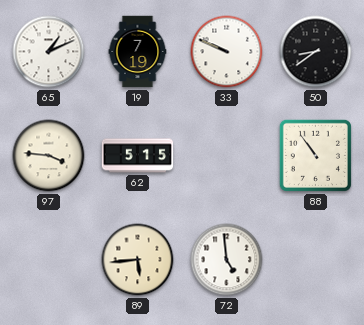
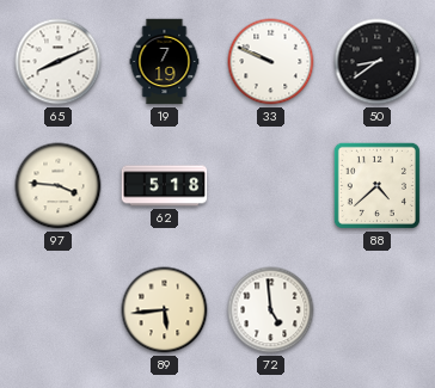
65: 1:11 -> 8:11
62: 5:15 -> 5:18
88: 10:54 -> 4:38
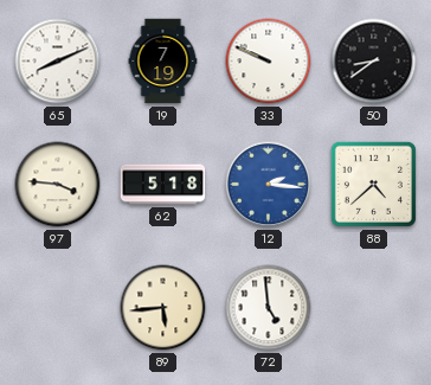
12: none -> 2:16
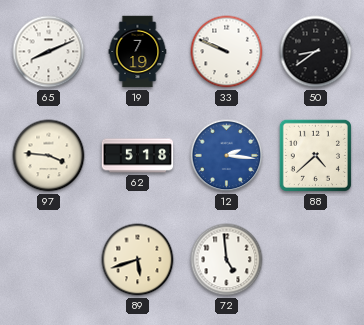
89: 5:44 -> 5:42
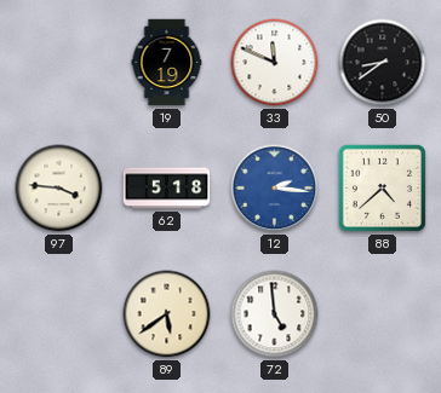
65: 8:11 -> none
33: 9:49 -> 11:49
89: 5:42 -> 5:39
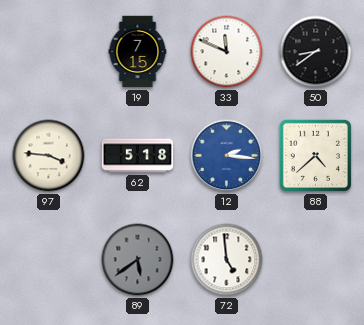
19: 7:19 -> 7:15
89 dial: cream -> grey
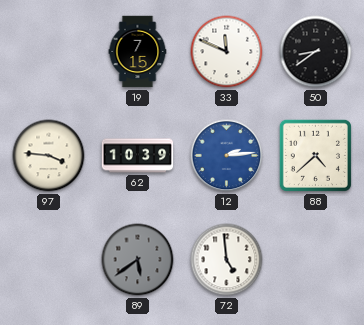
62: 5:18 -> 10:39
12: 2:16 -> 2:14
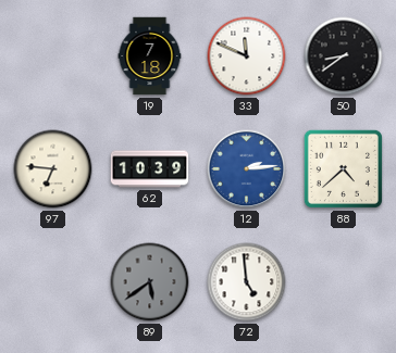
19: 7:15 -> 7:18
97: 3:46 -> 6:46
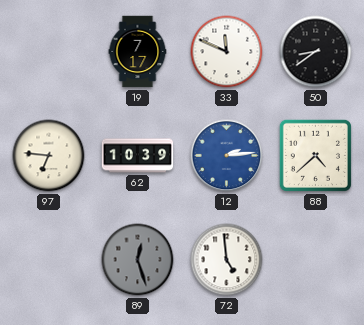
19: 7:18 -> 7:17
89: 5:39 -> 12:27
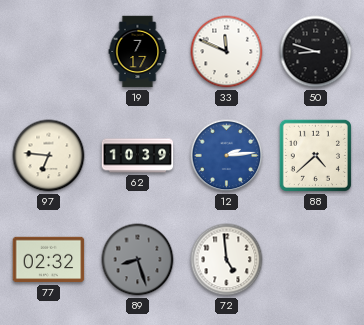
50: 8:39 -> 8:48
77: none -> 02:32
89: 12:27 -> 8:27
